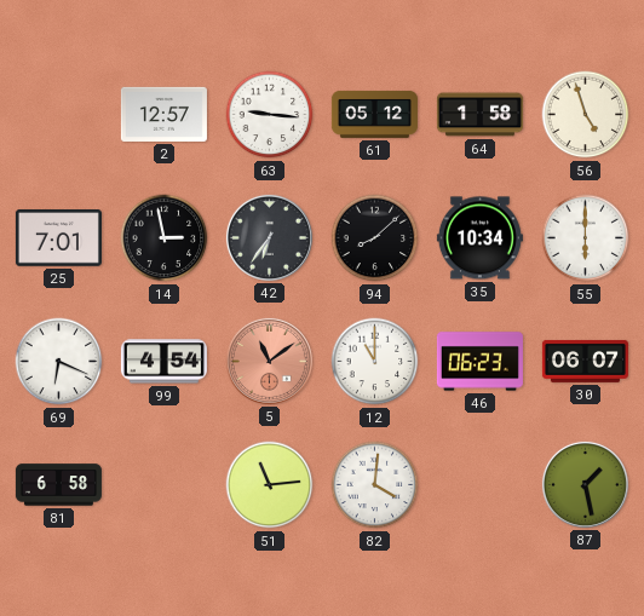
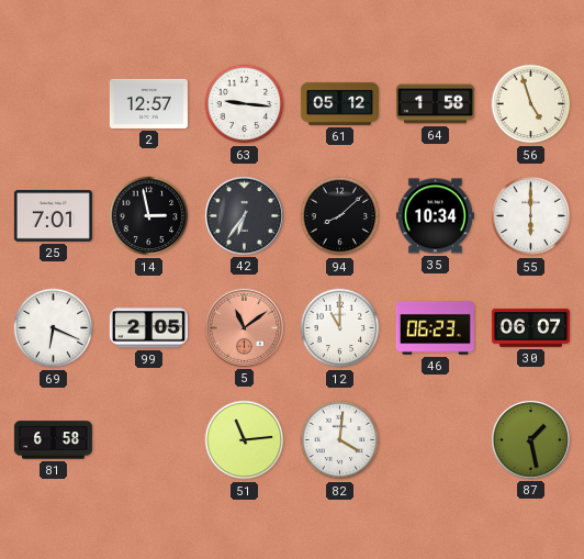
99: 4:54 -> 2:05
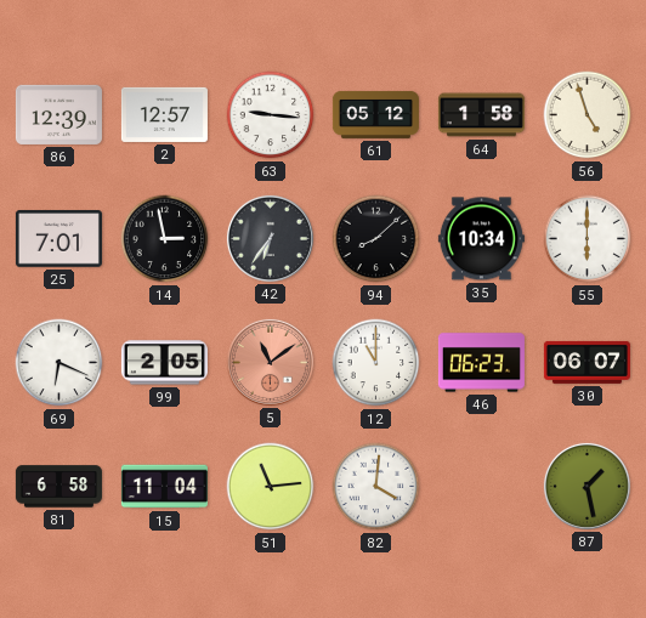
86: none -> 12:39
15: none -> 11:04
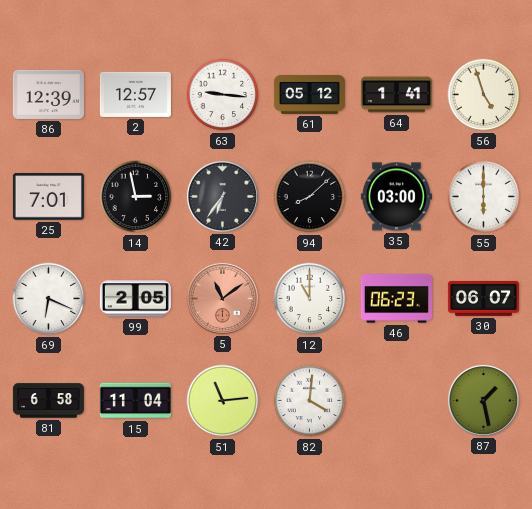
64: 1:58 -> 1:41
35: 10:34 -> 03:00
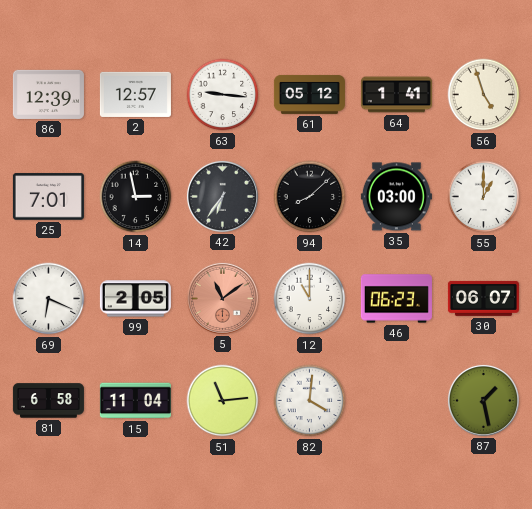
55: 6:00 -> 1:00
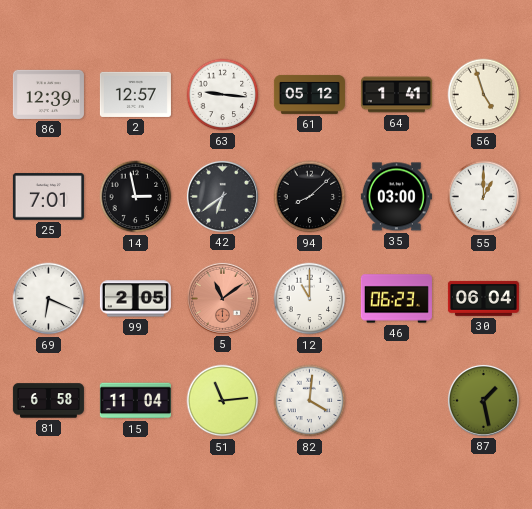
42: 6:36 -> 6:39
30: 06:07 -> 06:04
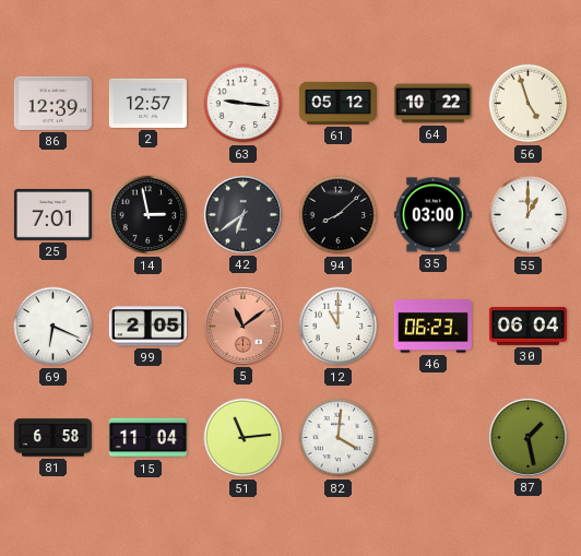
64: 1:41 -> 10:22
